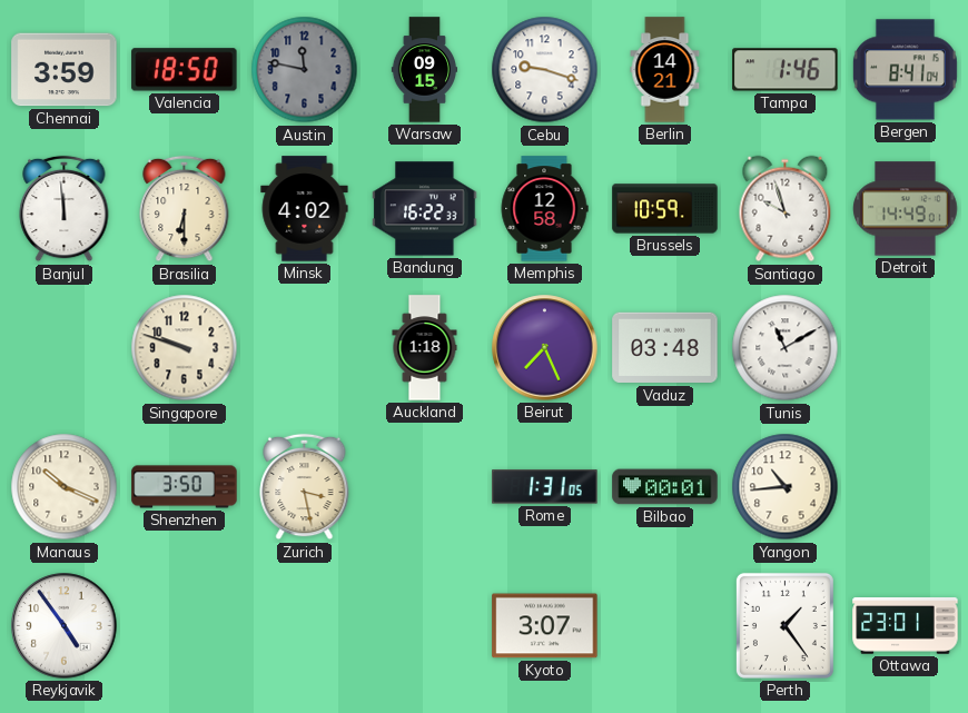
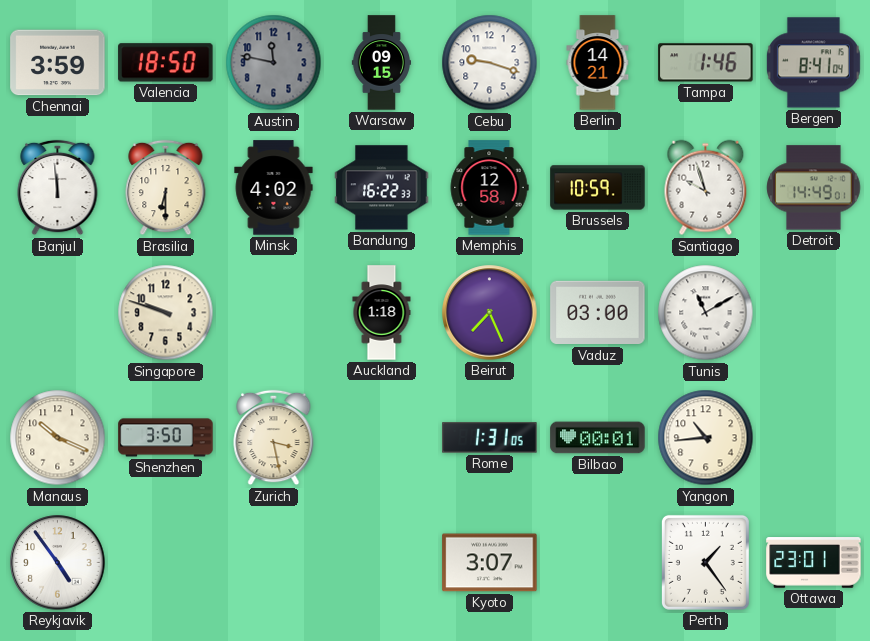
Vaduz: 03:48 -> 03:00
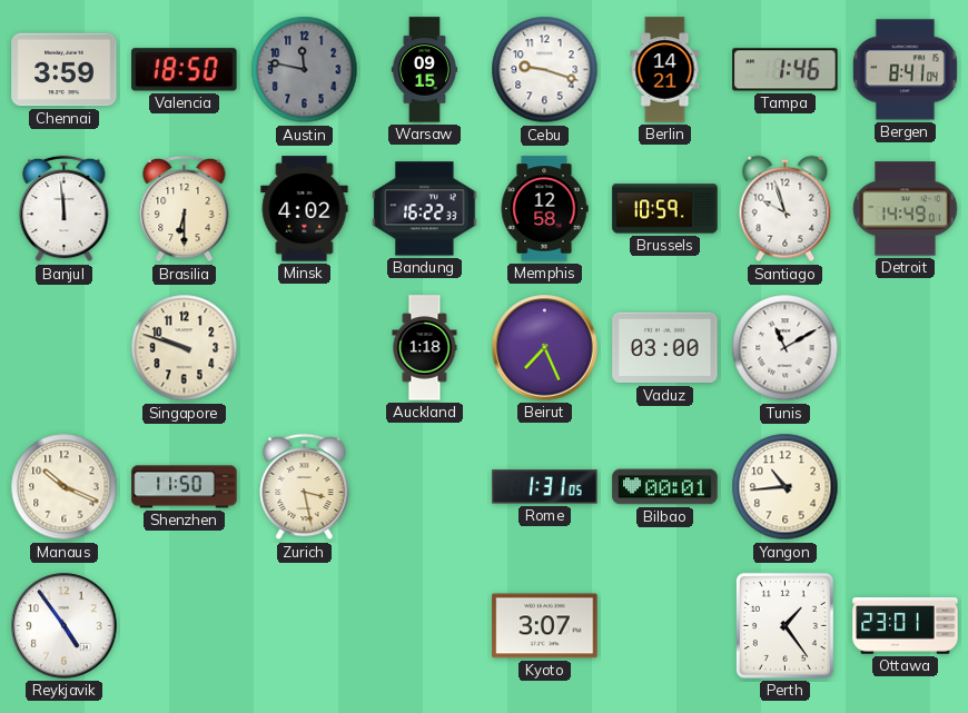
Shenzhen: 3:50 -> 11:50
